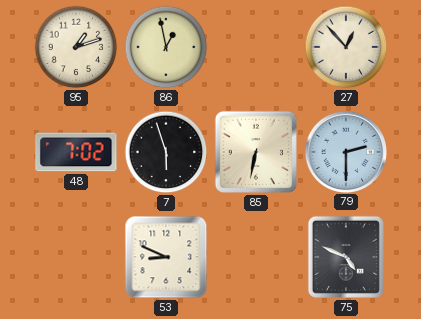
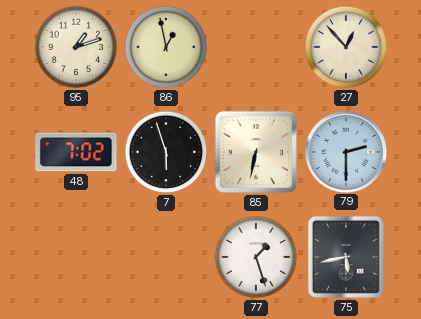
53: 8:49 -> none
77: none -> 1:27
75: 4:49 -> 5:43
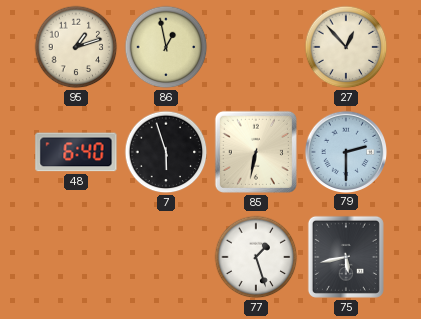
48: 7:02 -> 6:40
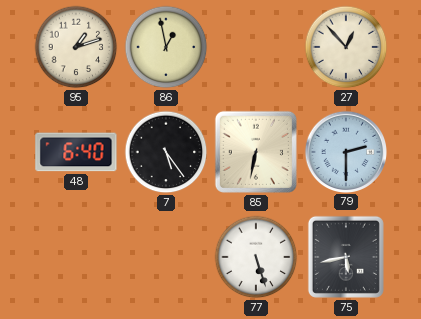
7: 5:57 -> 5:24
77: 1:27 -> 5:27
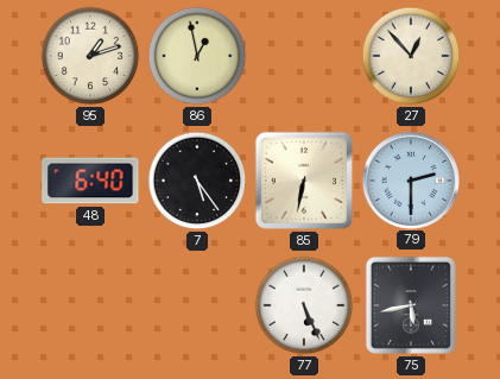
77: 5:27 -> 5:26
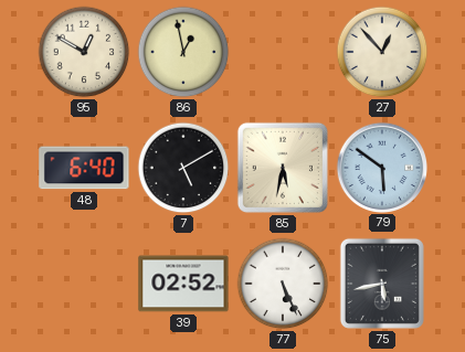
95: 1:12 -> 12:50
7: 5:24 -> 5:10
85: 6:32 -> 5:32
79: 2:30 -> 5:51
39: none -> 02:52
